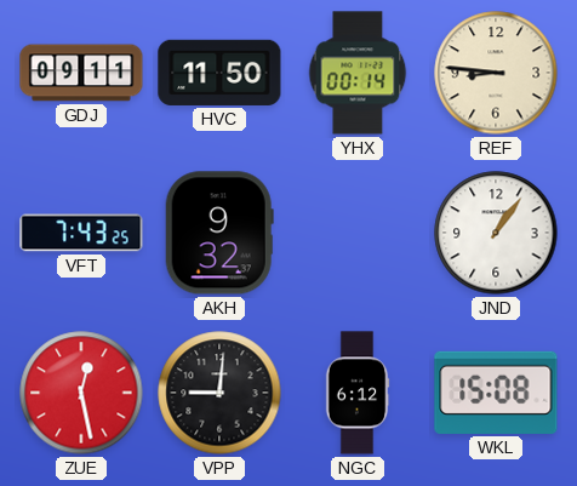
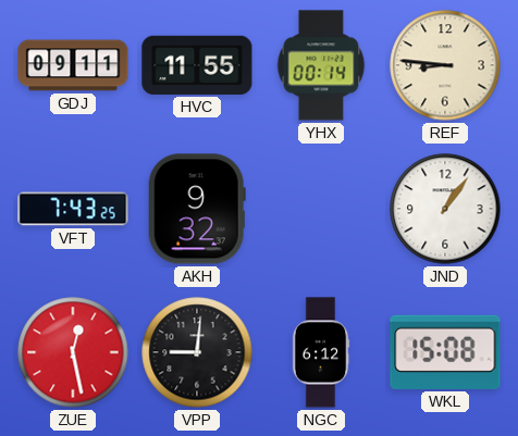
HVC: 11:50 -> 11:55
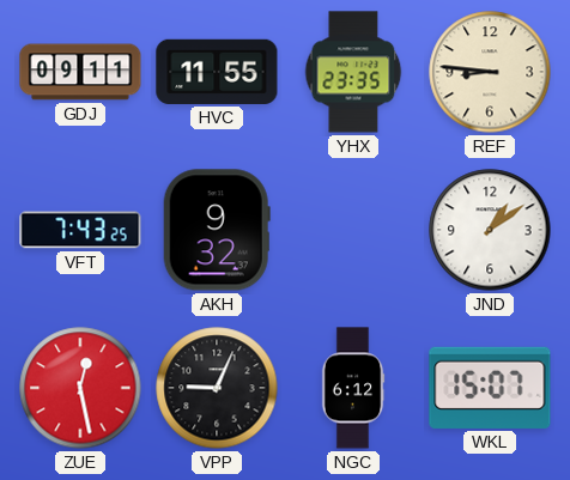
YHX: 00:14 -> 23:35
JND: 1:06 -> 1:09
VPP: 9:01 -> 9:04
WKL: 15:08 -> 15:07
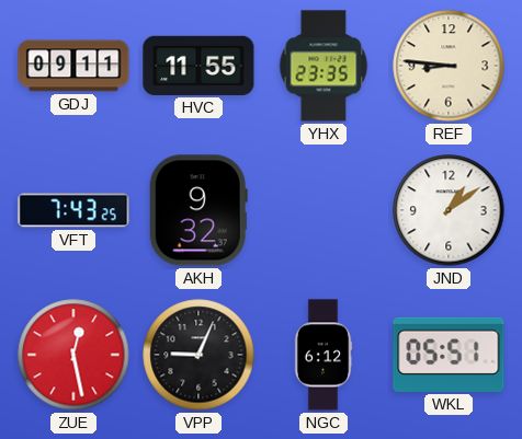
WKL: 15:07 -> 05:51
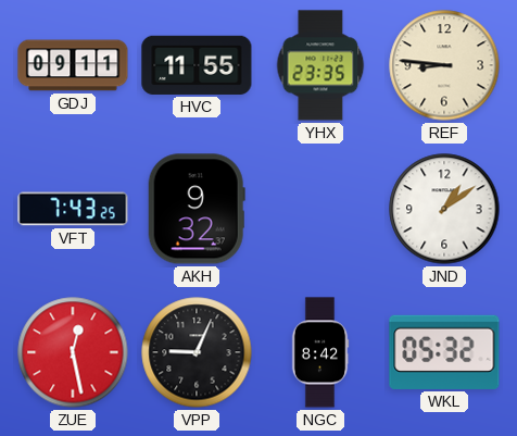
NGC: 6:12 -> 8:42
WKL: 05:51 -> 05:32
